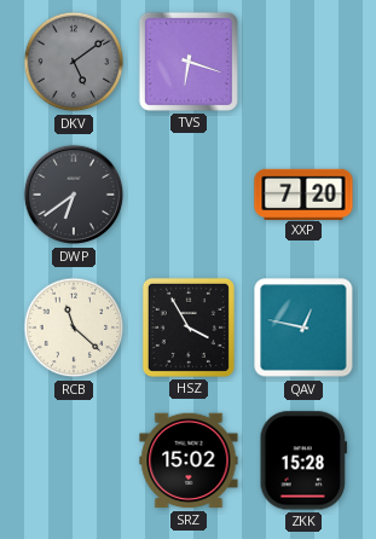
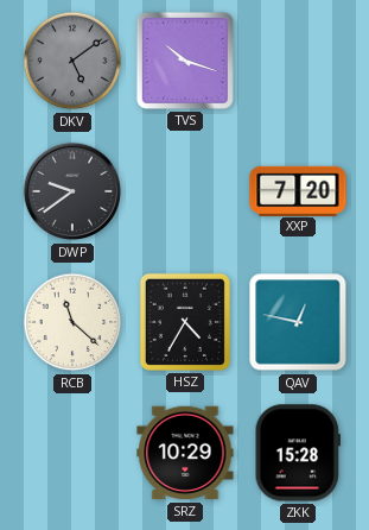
TVS: 6:18 -> 10:18
DWP: 6:39 -> 9:39
HSZ: 3:55 -> 4:35
SRZ: 15:02 -> 10:29
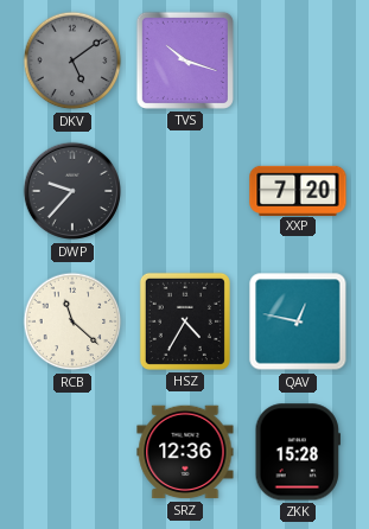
DWP: 9:39 -> 9:37
SRZ: 10:29 -> 12:36
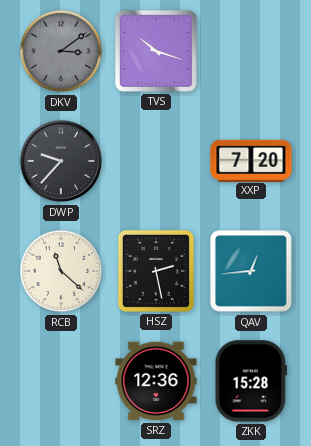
DKV: 5:09 -> 3:09
HSZ: 4:35 -> 2:28
QAV: 12:47 -> 12:44
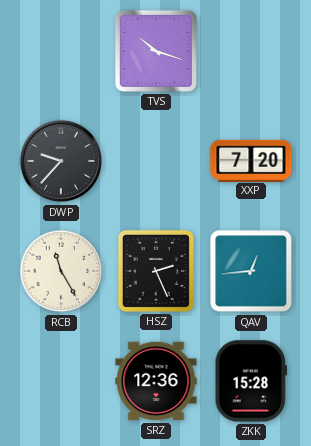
DKV: 3:09 -> none
RCB: 11:22 -> 11:25
HSZ: 2:28 -> 2:26
